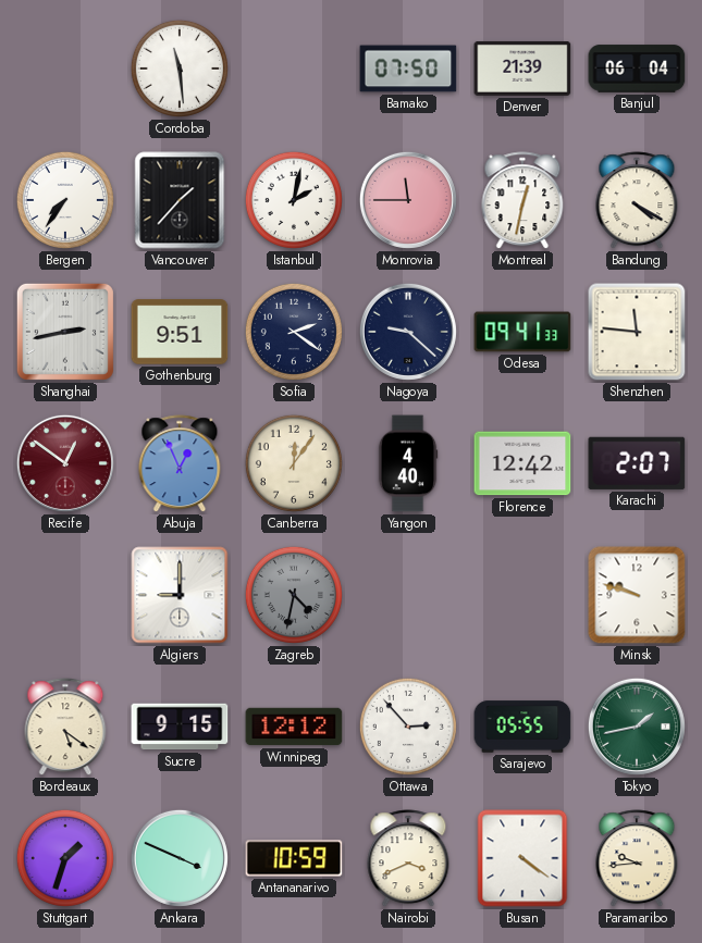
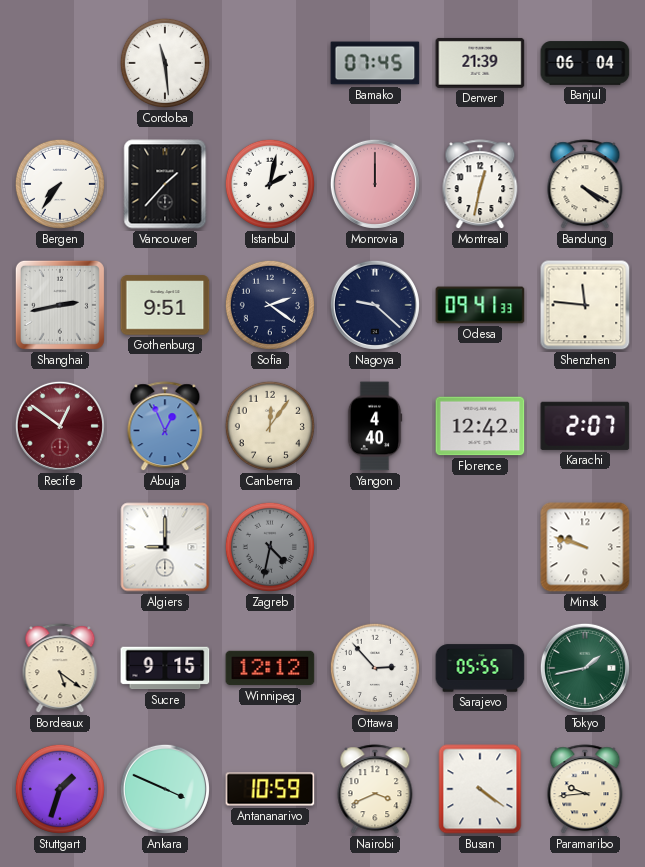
Bamako: 07:50 -> 07:45
Monrovia: 11:45 -> 12:00
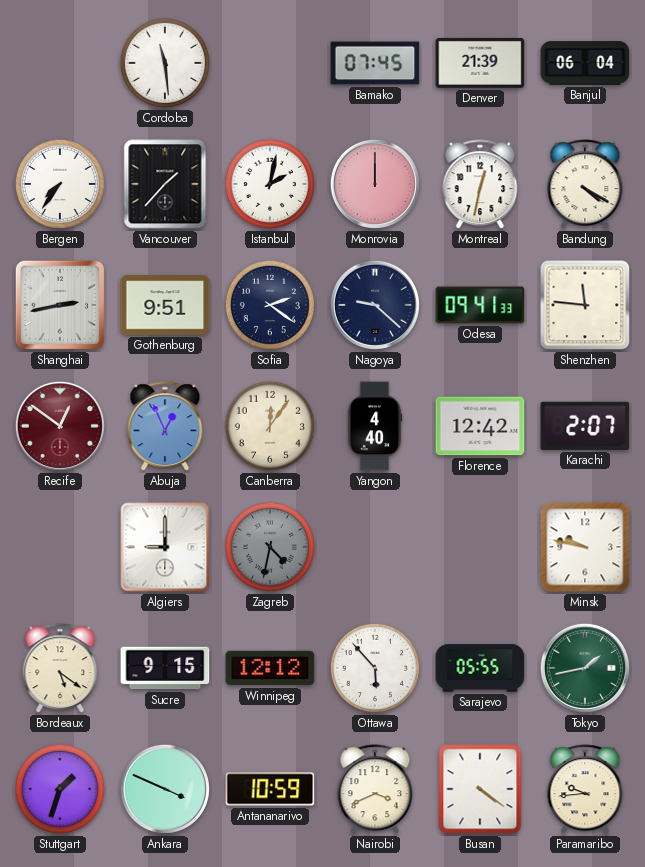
Minsk: 9:48 -> 9:47
Ottawa: 2:53 -> 5:53
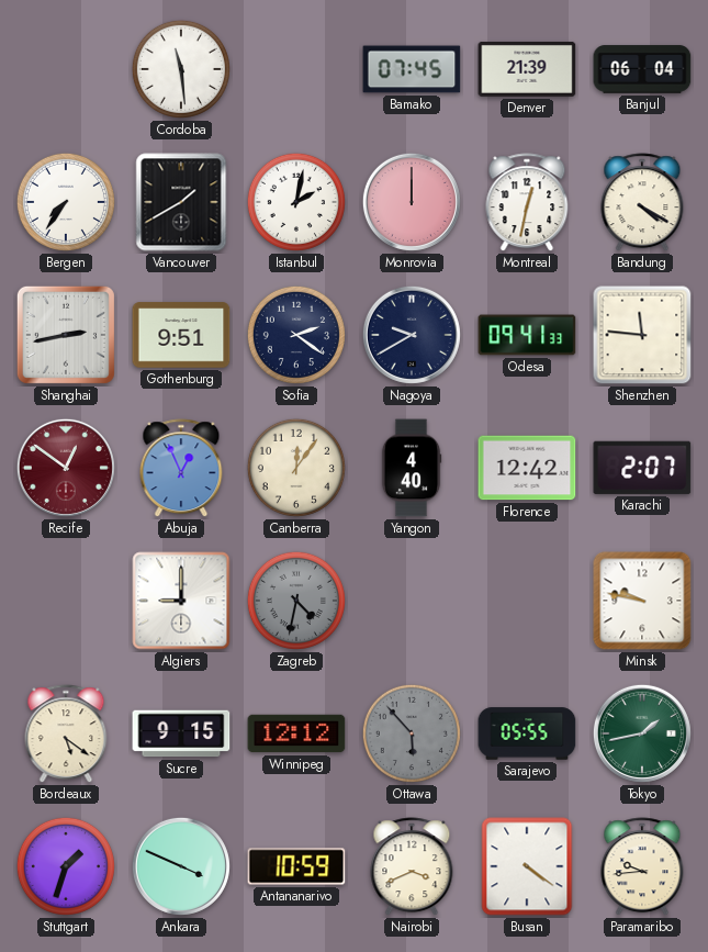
Vancouver: 1:37 -> 1:40
Nagoya: 9:22 -> 9:40
Ottawa dial: white -> grey
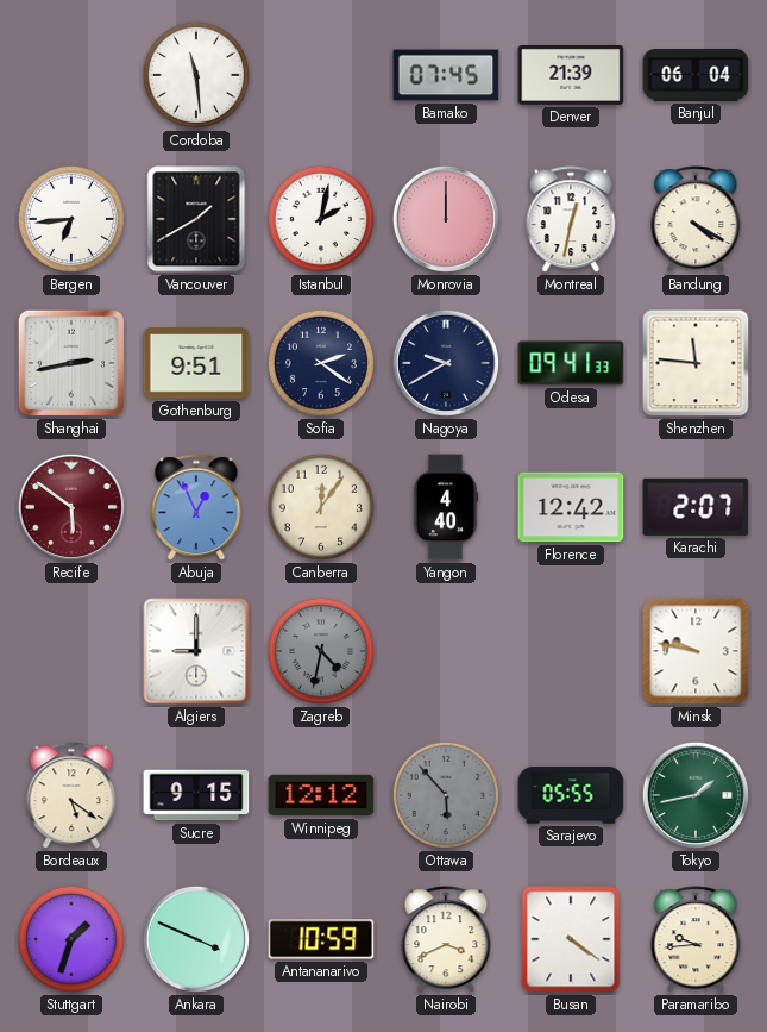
Bergen: 7:36 -> 6:44
Recife: 12:51 -> 5:51
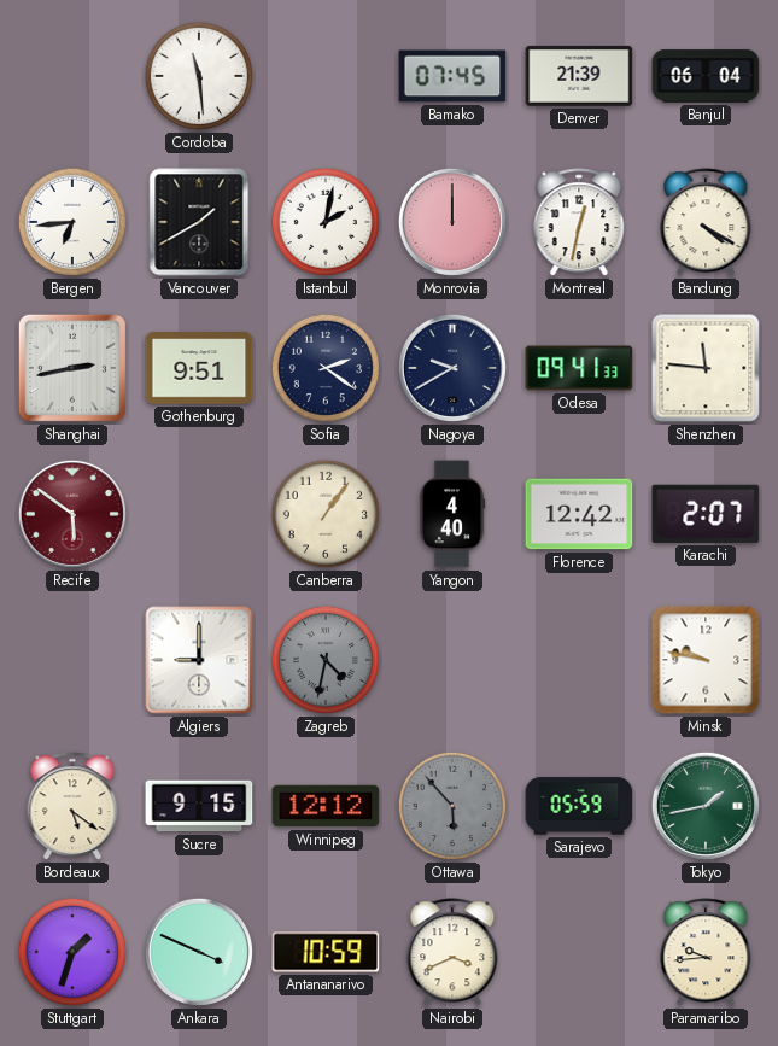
Abuja: 12:56 -> none
Canberra: 12:06 -> 1:06
Sarajevo: 05:55 -> 05:59
Busan: 4:21 -> none
